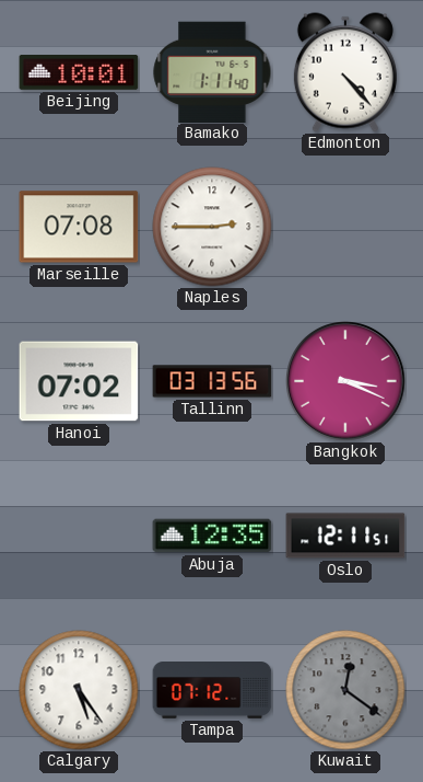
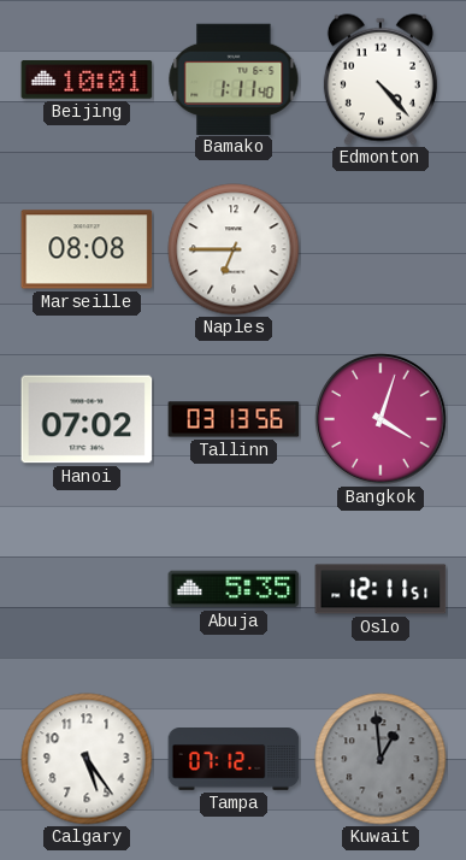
Marseille: 07:08 -> 08:08
Naples: 2:45 -> 6:45
Bangkok: 3:19 -> 4:03
Abuja: 12:35 -> 5:35
Kuwait: 12:21 -> 12:59
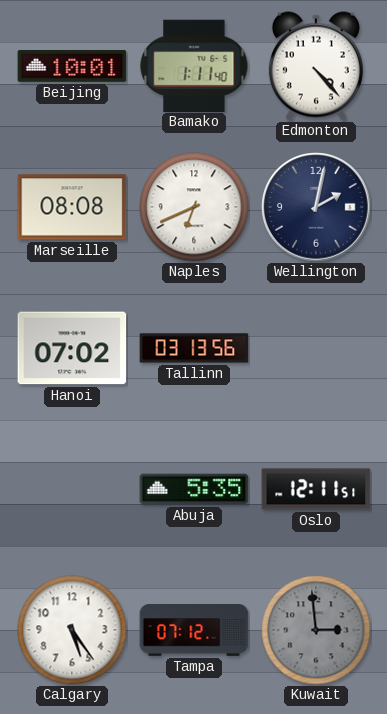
Naples: 6:45 -> 6:41
Wellington: none -> 2:02
Bangkok: 4:03 -> none
Kuwait: 12:59 -> 2:59
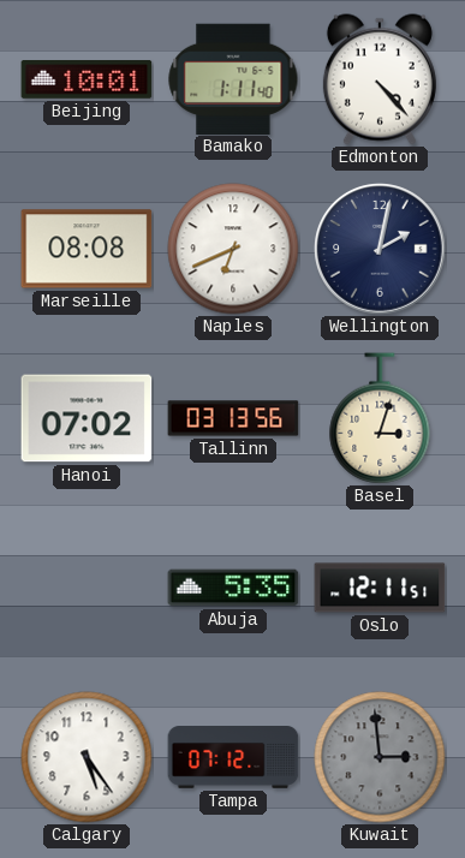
Basel: none -> 3:03
